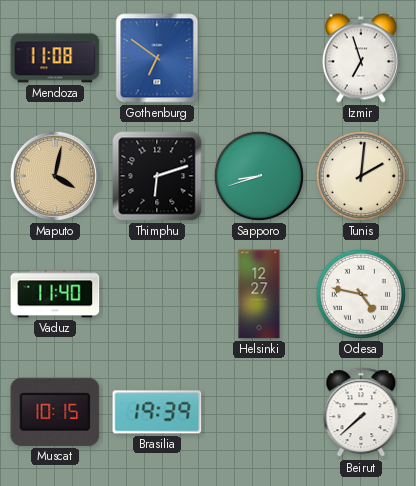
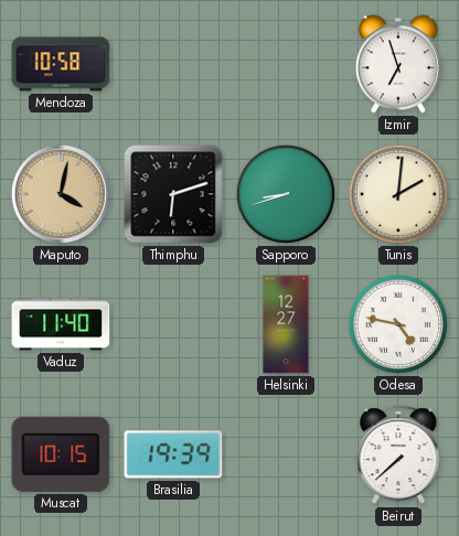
Mendoza: 11:08 -> 10:58
Gothenburg: 6:51 -> none
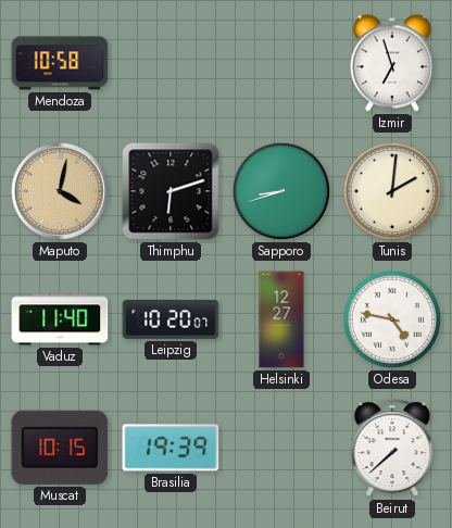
Leipzig: none -> 10:20
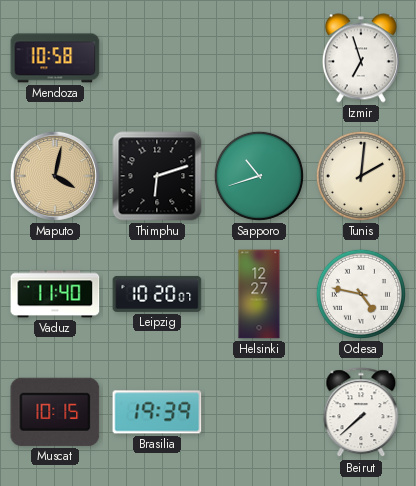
Sapporo: 8:42 -> 10:42
